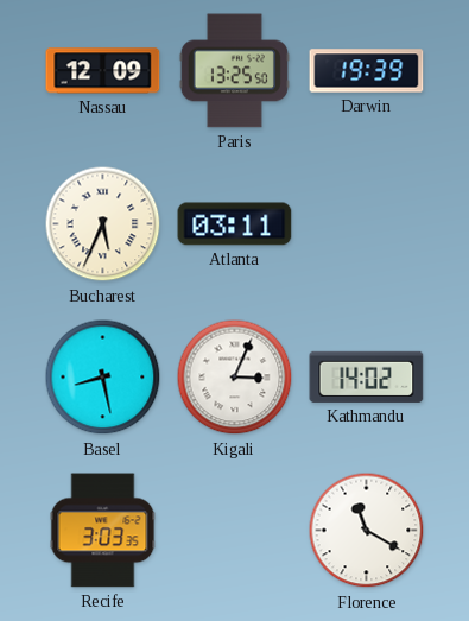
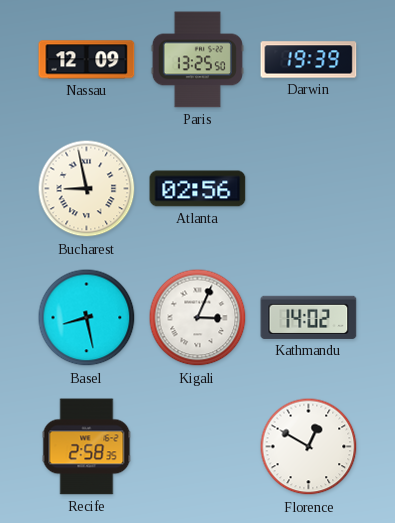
Bucharest: 5:34 -> 8:58
Atlanta: 03:11 -> 02:56
Recife: 3:03 -> 2:58
Florence: 11:20 -> 12:50
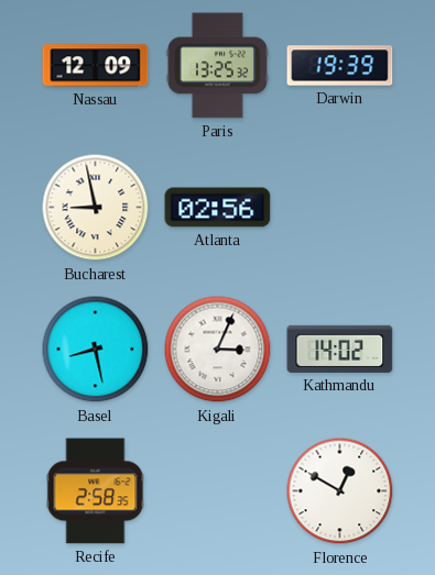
Paris: 13:25:50 -> 13:25:32
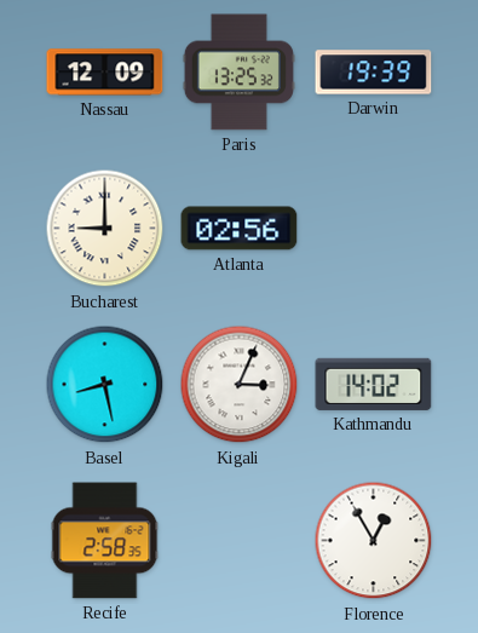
Bucharest: 8:58 -> 9:00
Florence: 12:50 -> 12:55
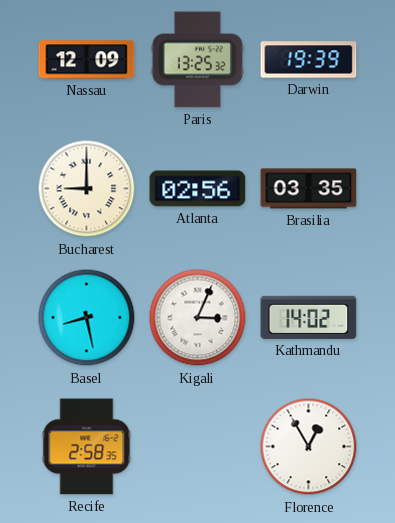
Brasilia: none -> 03:35
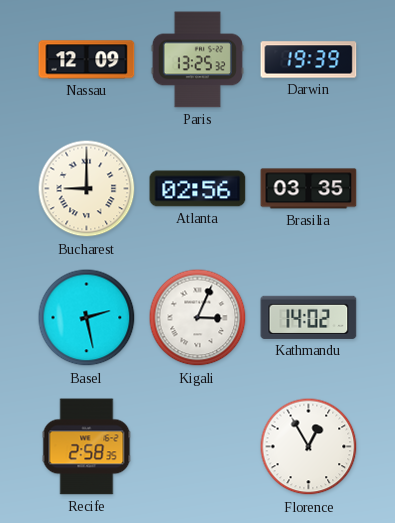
Basel: 8:28 -> 2:28
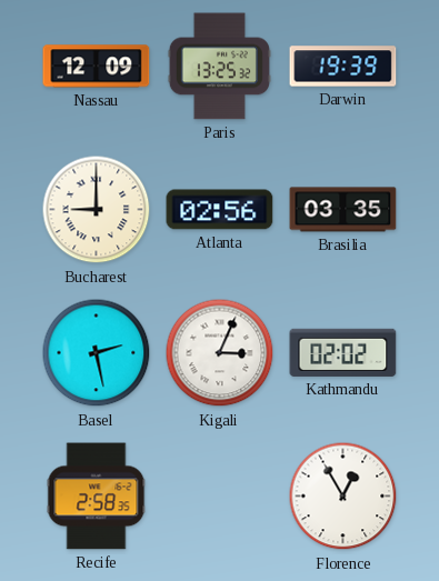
Kathmandu: 14:02 -> 02:02
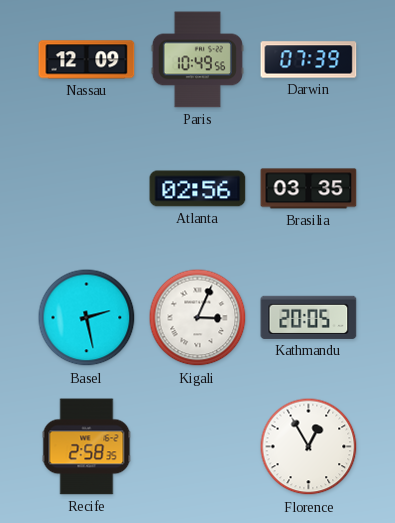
Paris: 13:25 -> 10:49
Darwin: 19:39 -> 07:39
Bucharest: 9:00 -> none
Kathmandu: 02:02 -> 20:05
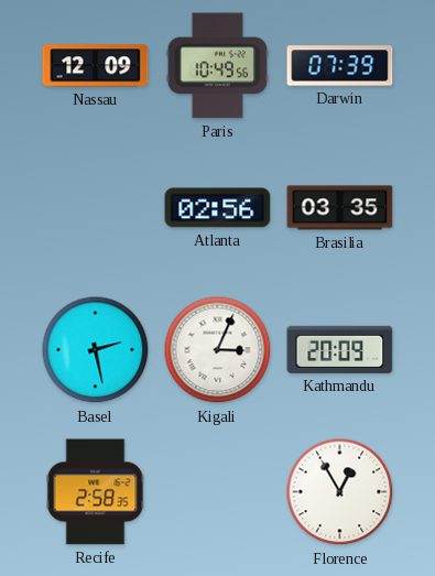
Kathmandu: 20:05 -> 20:09
